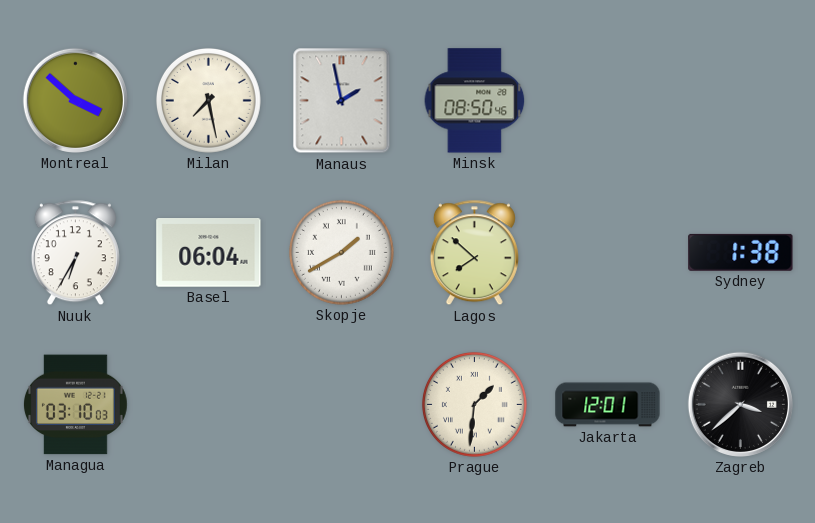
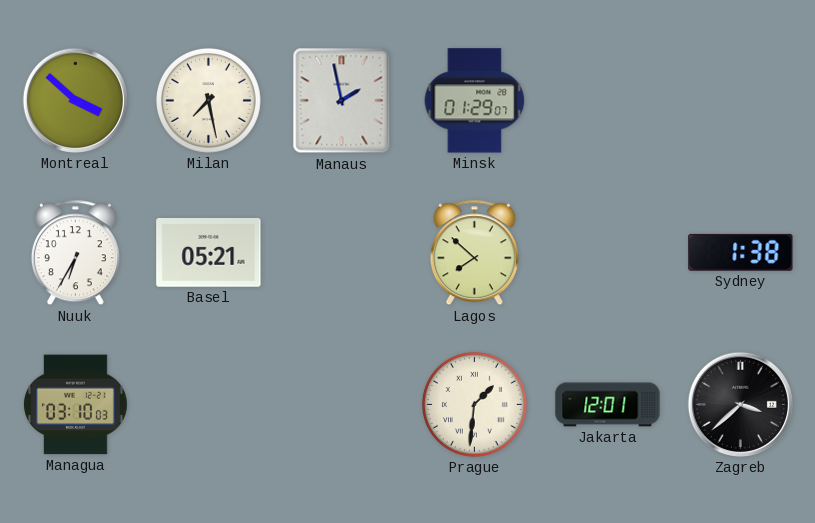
Minsk: 08:50 -> 01:29
Basel: 06:04 -> 05:21
Skopje: 1:40 -> none
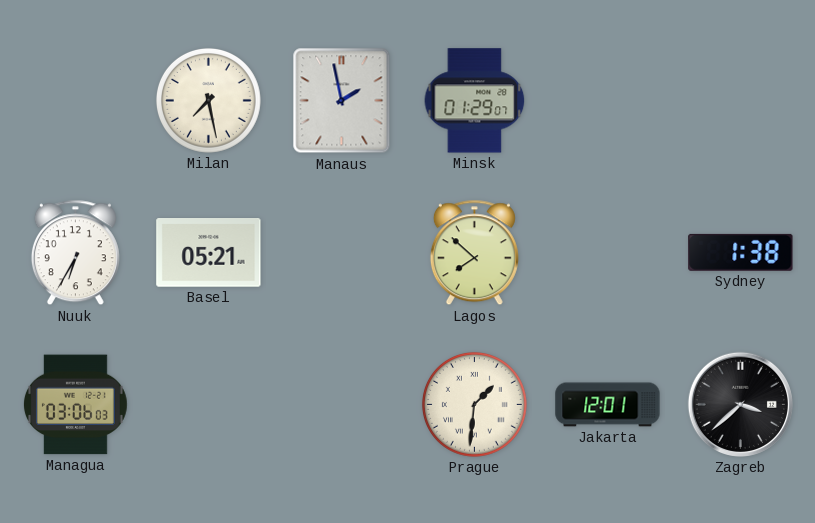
Montreal: 3:52 -> none
Managua: 03:10 -> 03:06
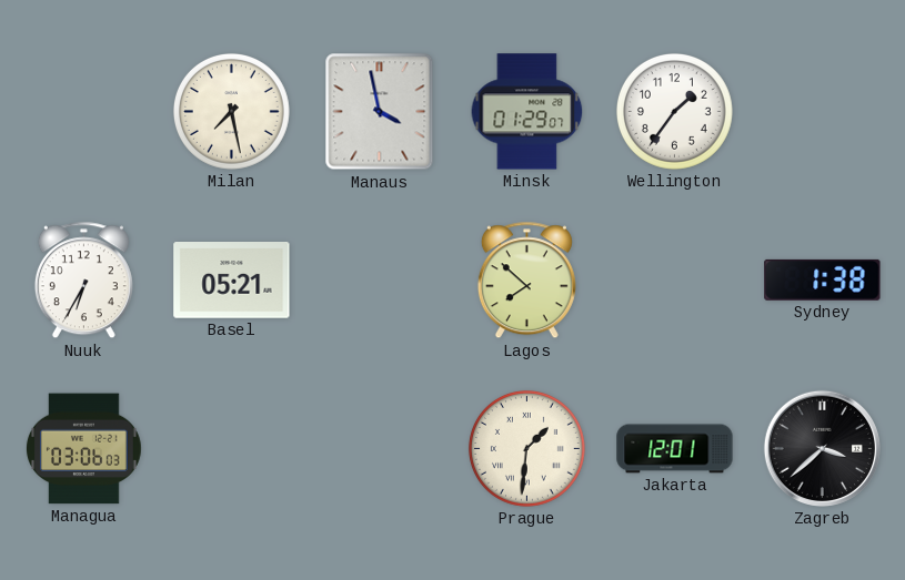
Manaus: 1:58 -> 3:58
Wellington: none -> 1:36
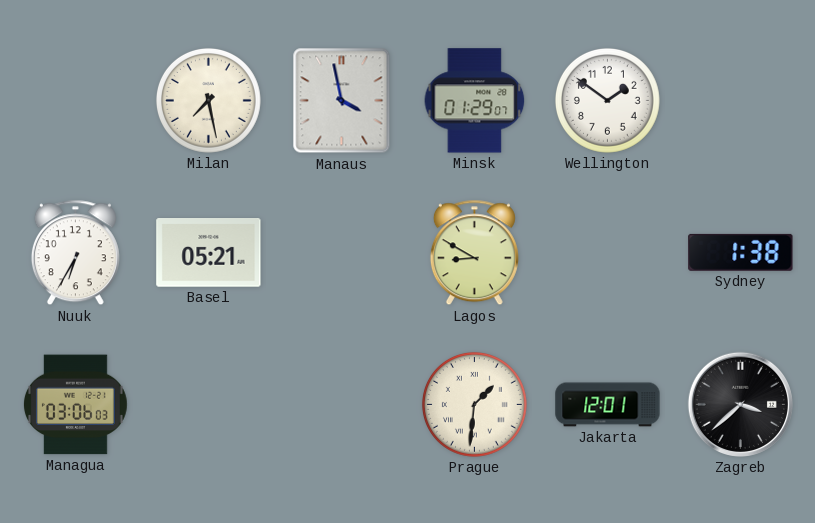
Wellington: 1:36 -> 1:51
Lagos: 7:52 -> 8:50
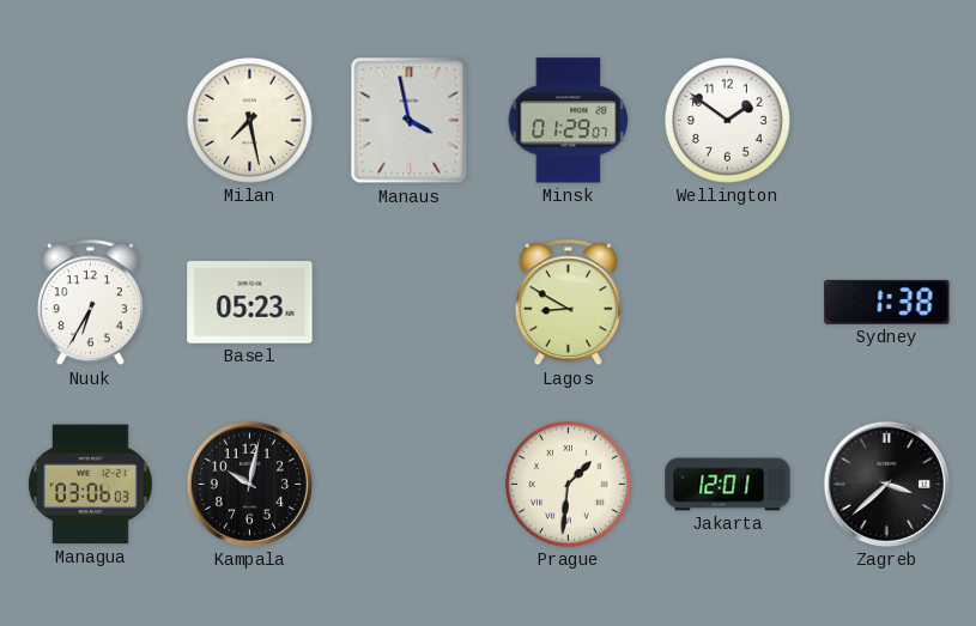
Basel: 05:21 -> 05:23
Kampala: none -> 10:02
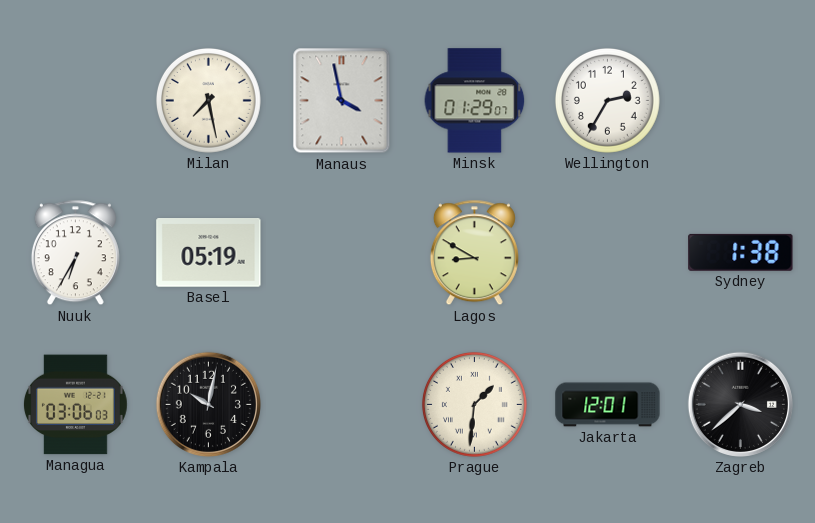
Wellington: 1:51 -> 2:35
Basel: 05:23 -> 05:19
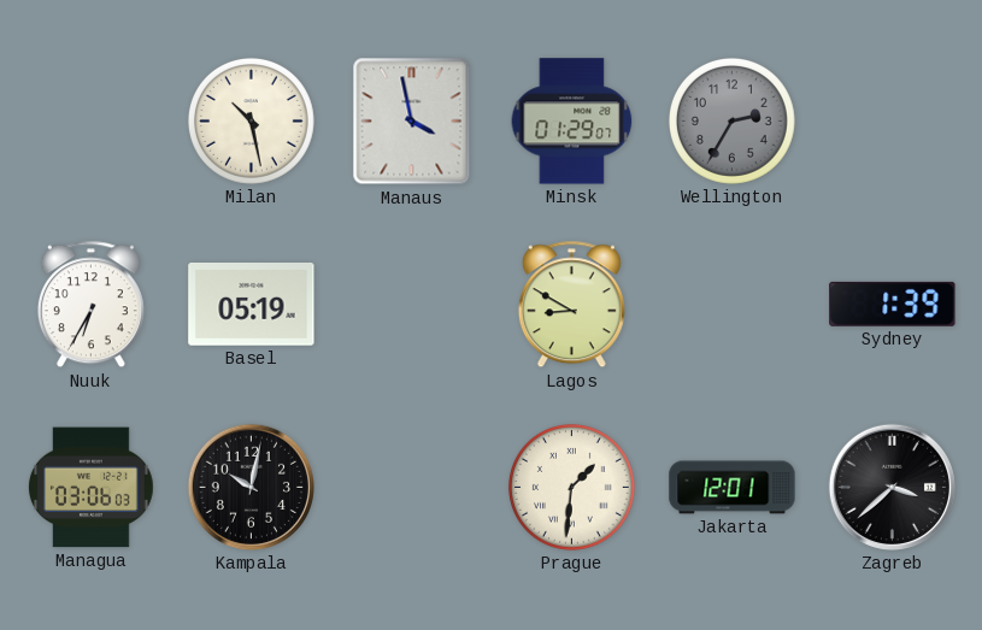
Milan: 7:28 -> 10:28
Wellington dial: white -> grey
Sydney: 1:38 -> 1:39
